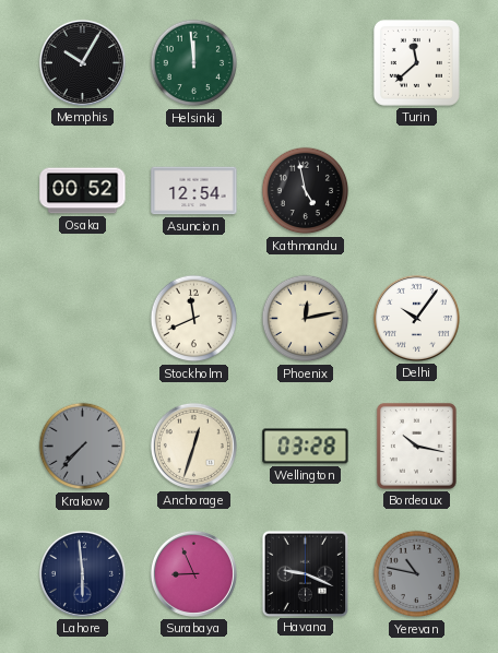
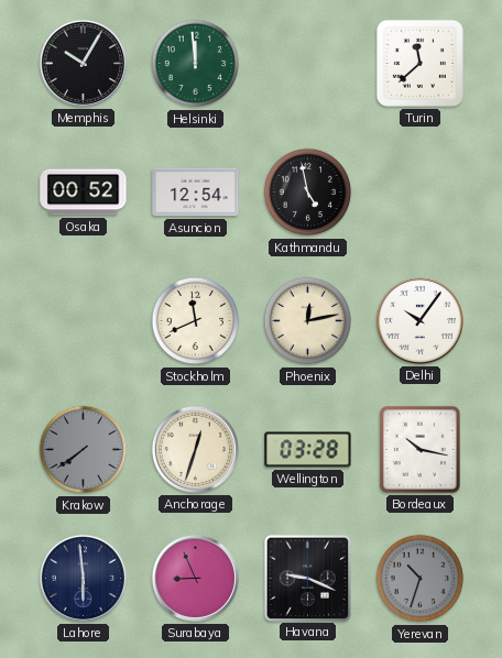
Krakow: 7:37 -> 7:39
Yerevan: 10:47 -> 10:33
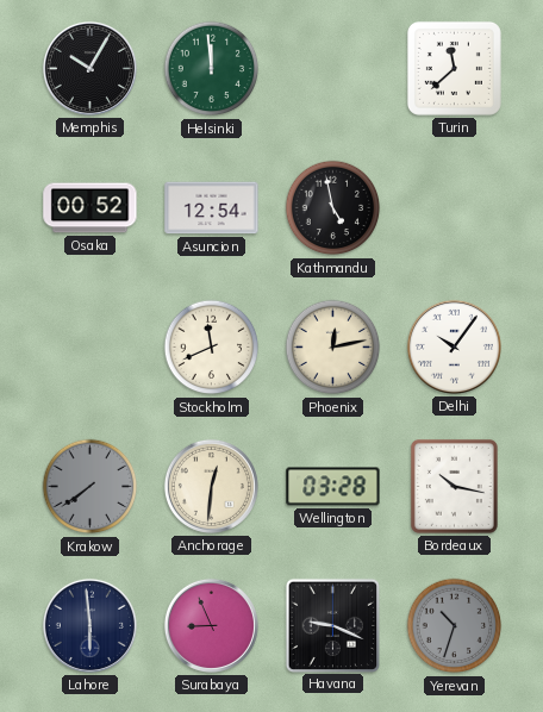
Anchorage: 12:33 -> 12:31
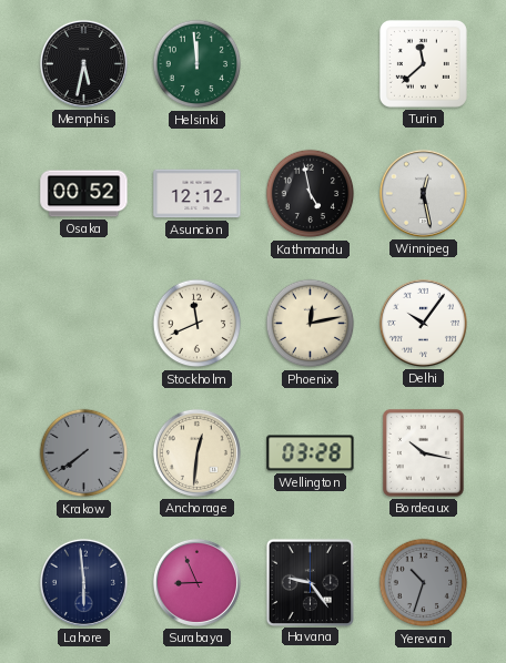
Memphis: 10:05 -> 5:32
Asuncion: 12:54 -> 12:12
Winnipeg: none -> 12:28
Havana: 9:19 -> 9:24
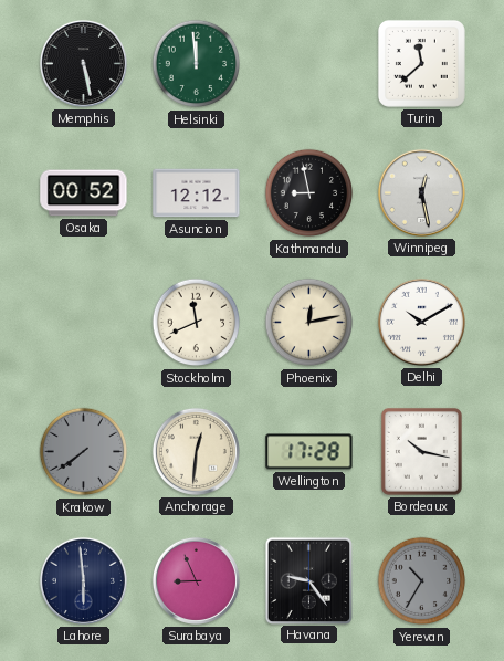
Memphis: 5:32 -> 5:28
Kathmandu: 4:58 -> 8:58
Delhi: 10:06 -> 10:10
Wellington: 03:28 -> 17:28
Yerevan: 10:33 -> 10:35
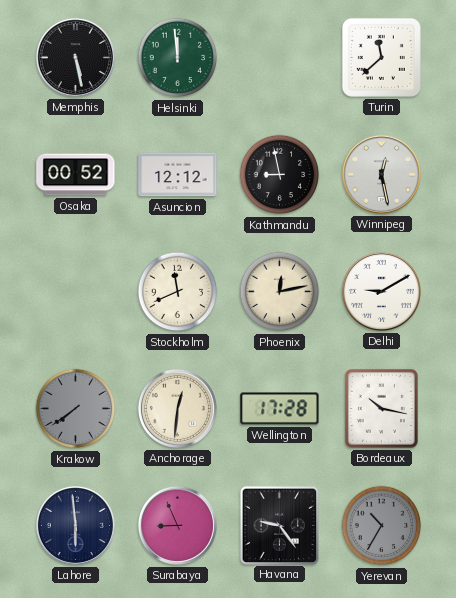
Delhi: 10:10 -> 9:10
